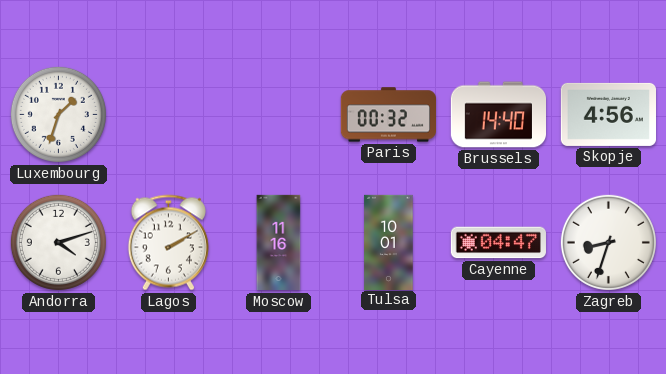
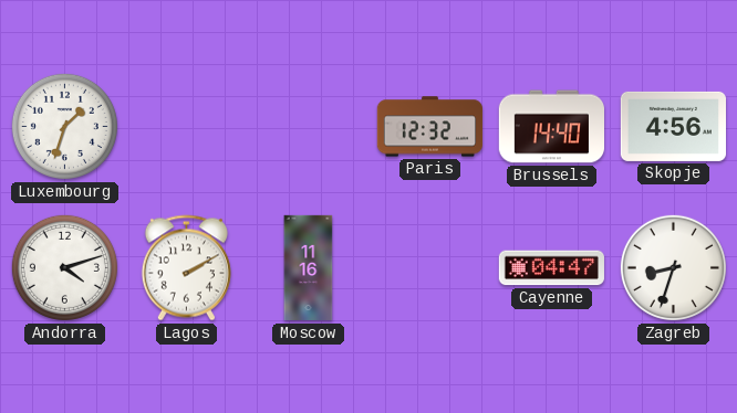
Paris: 00:32 -> 12:32
Tulsa: 10:01 -> none
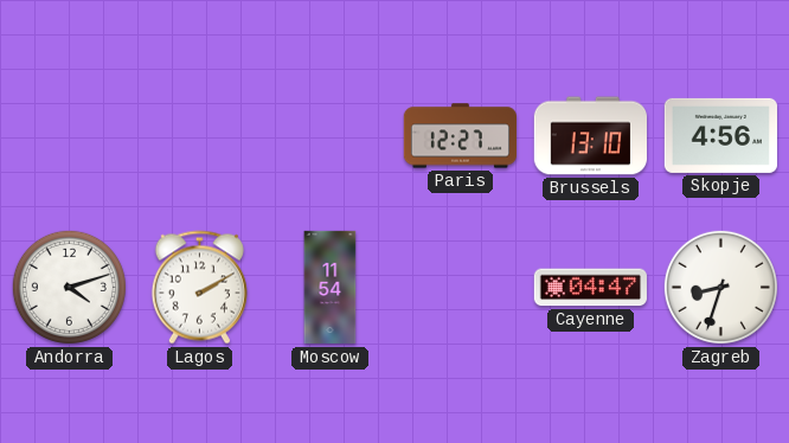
Luxembourg: 1:33 -> none
Paris: 12:32 -> 12:27
Brussels: 14:40 -> 13:10
Moscow: 11:16 -> 11:54
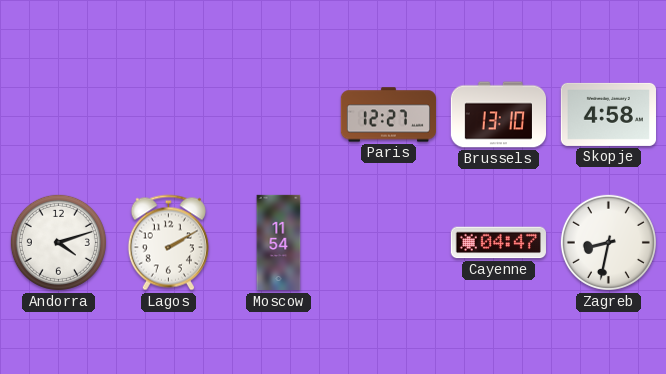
Skopje: 4:56 -> 4:58
Zagreb: 8:33 -> 8:32
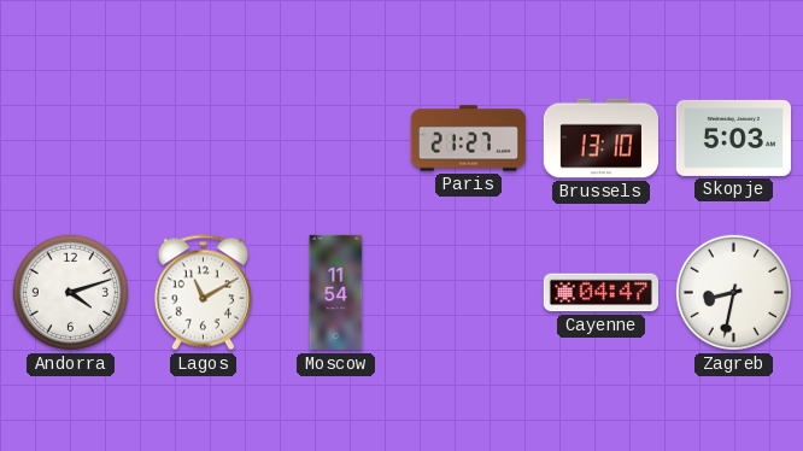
Paris: 12:27 -> 21:27
Skopje: 4:58 -> 5:03
Lagos: 2:10 -> 11:10
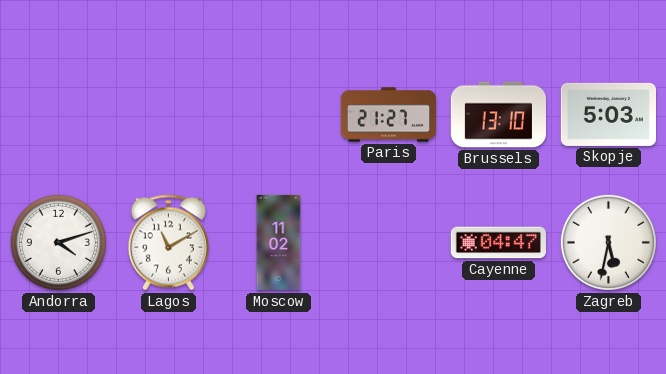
Moscow: 11:54 -> 11:02
Zagreb: 8:32 -> 5:32
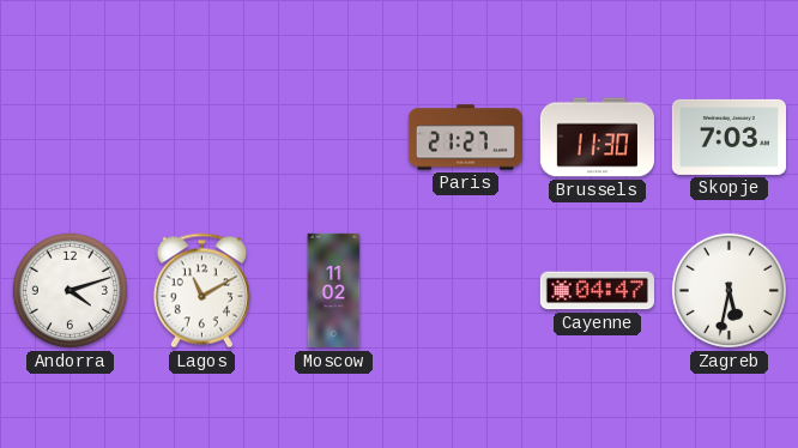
Brussels: 13:10 -> 11:30
Skopje: 5:03 -> 7:03
